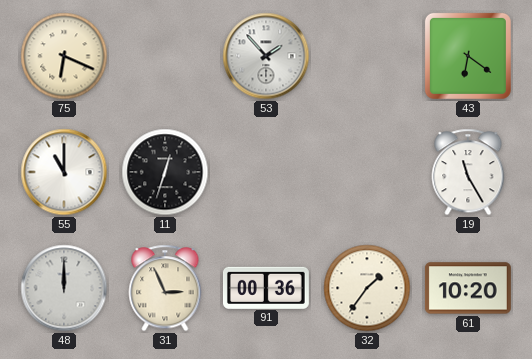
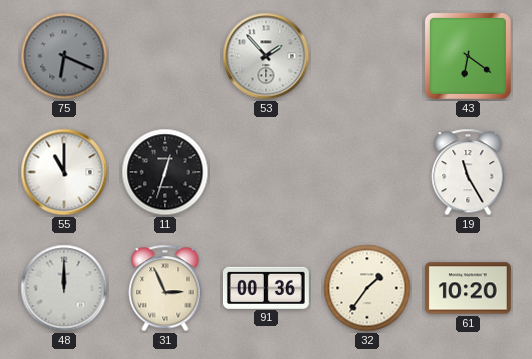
75 dial: cream -> grey
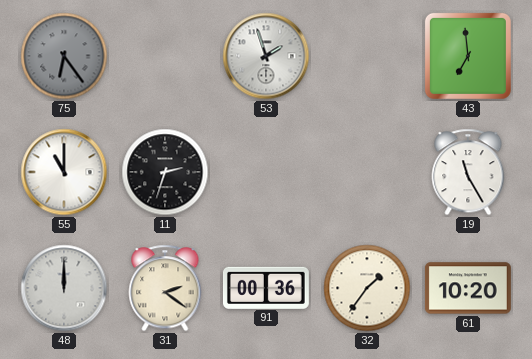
75: 6:19 -> 6:24
53: 1:53 -> 1:57
43: 6:21 -> 6:59
11: 12:33 -> 2:33
31: 2:56 -> 2:21
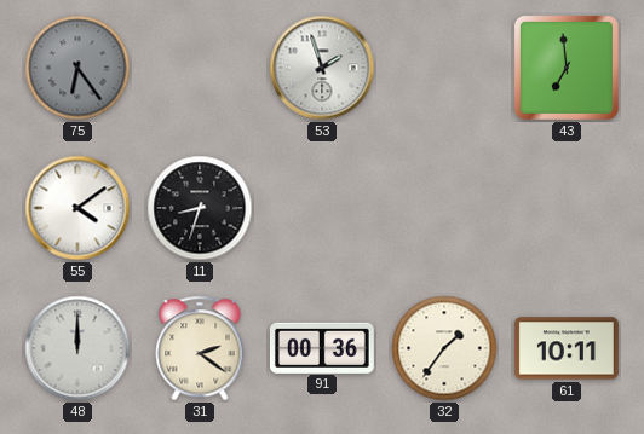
55: 11:00 -> 4:09
11: 2:33 -> 8:33
19: 11:25 -> none
61: 10:20 -> 10:11
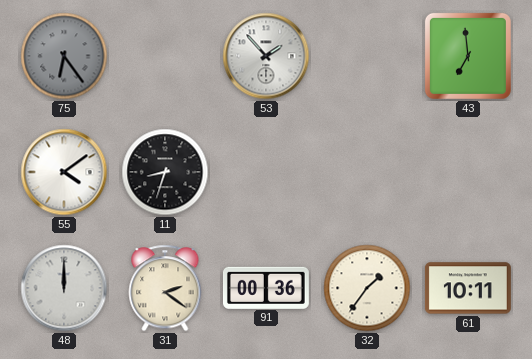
53: 1:57 -> 1:53
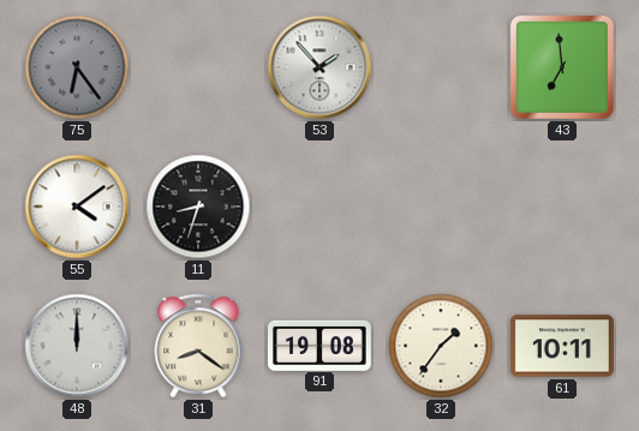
31: 2:21 -> 8:21
91: 00:36 -> 19:08
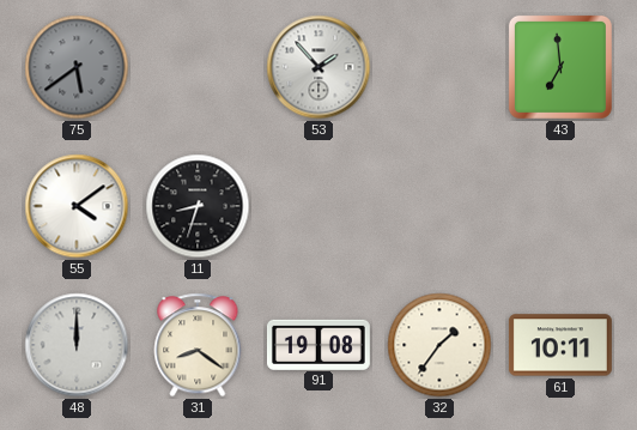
75: 6:24 -> 5:39
